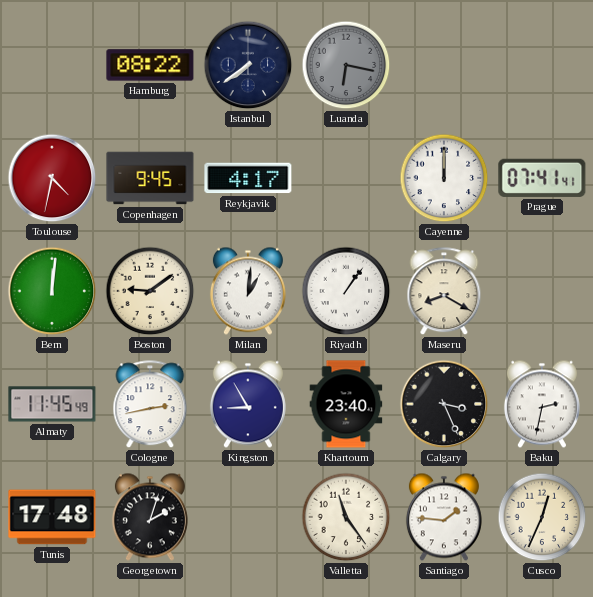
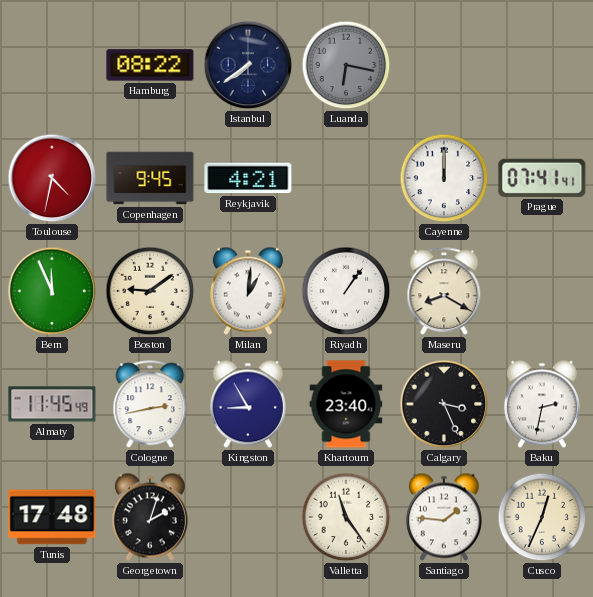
Reykjavik: 4:17 -> 4:21
Bern: 12:01 -> 11:56
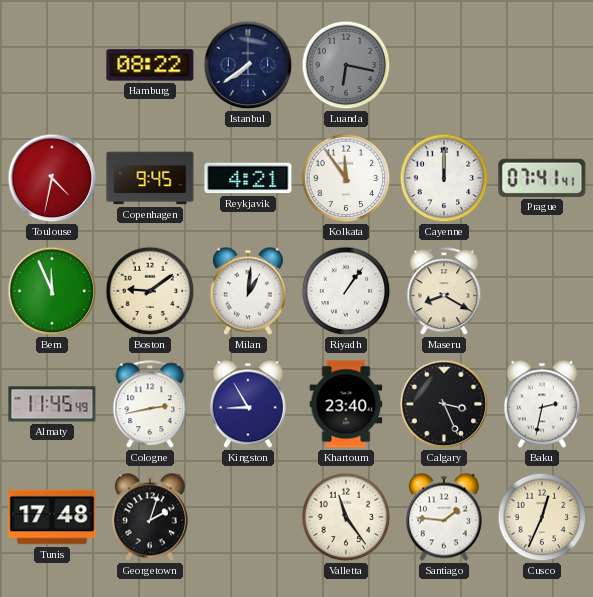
Kolkata: none -> 11:54
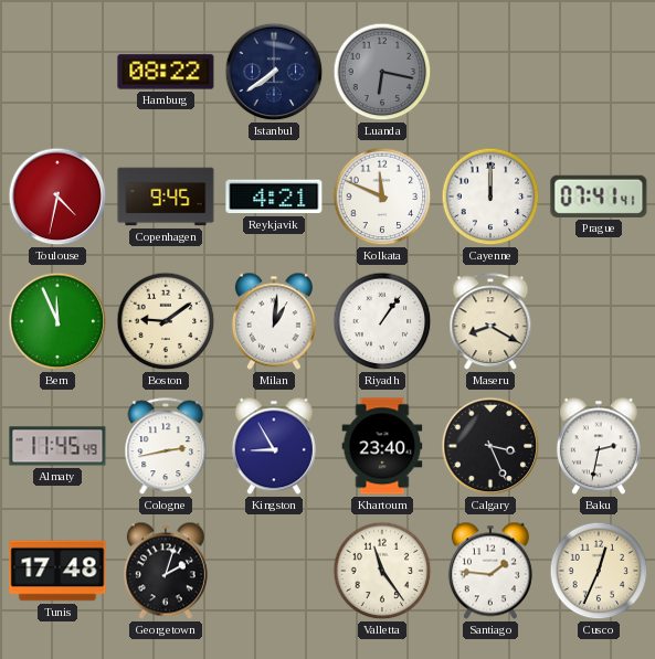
Kolkata: 11:54 -> 11:49
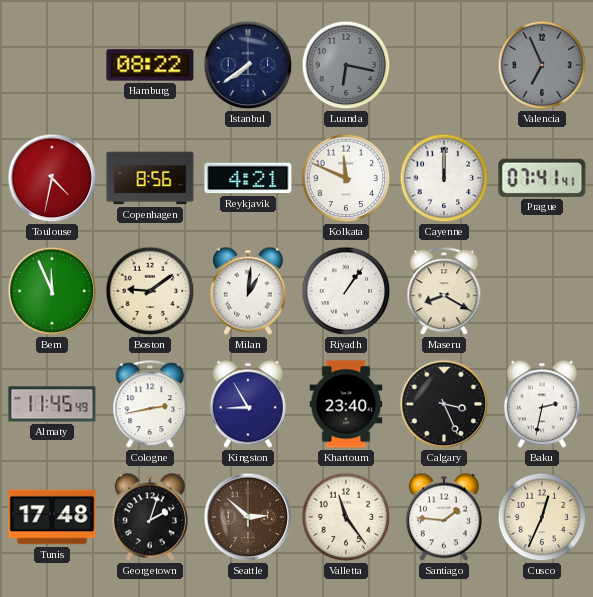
Valencia: none -> 6:56
Copenhagen: 9:45 -> 8:56
Seattle: none -> 2:52
